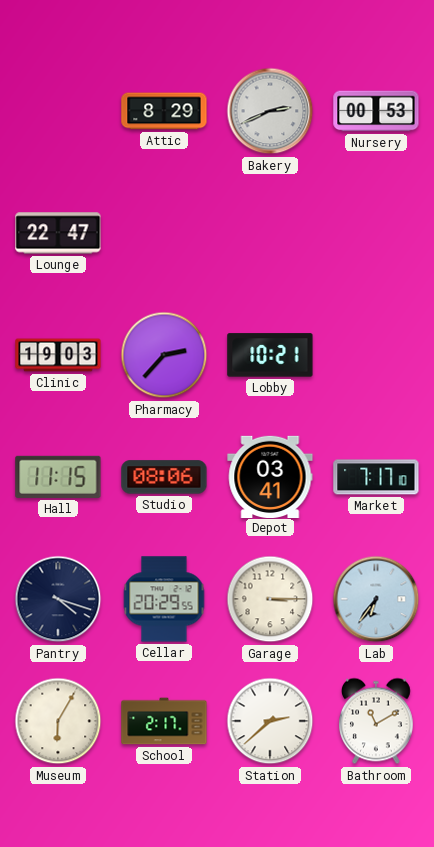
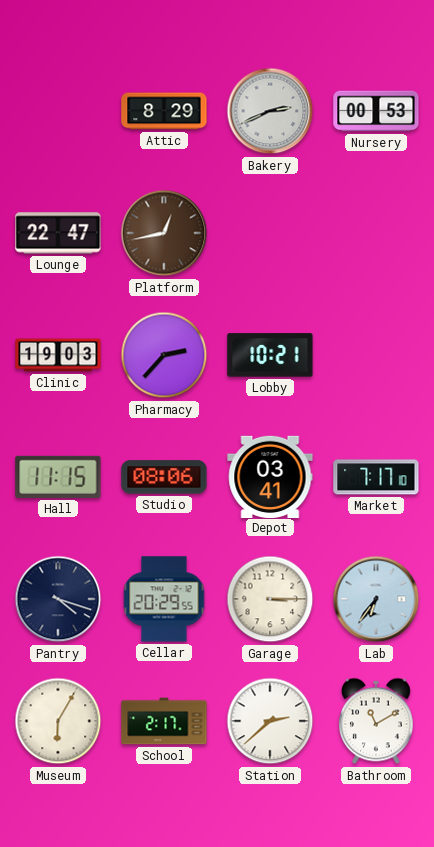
Platform: none -> 12:43
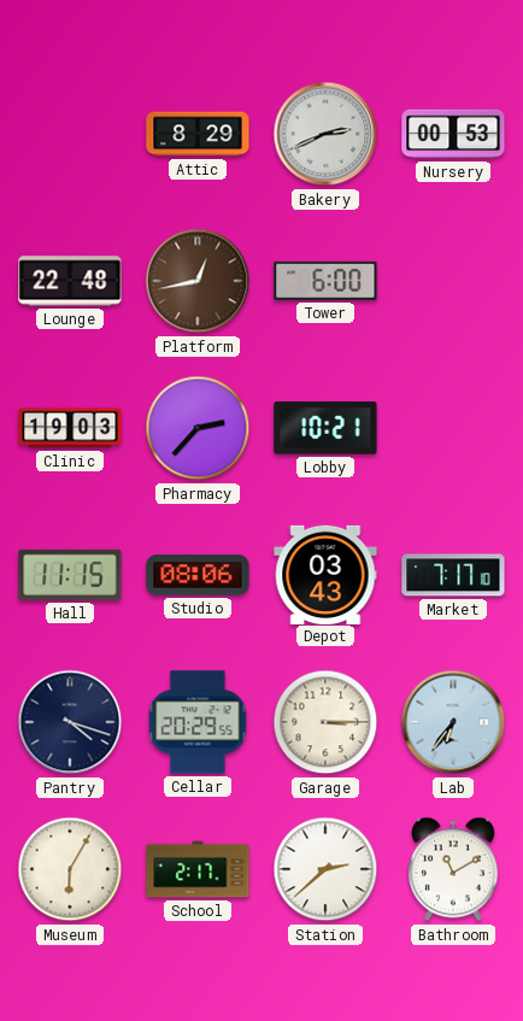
Lounge: 22:47 -> 22:48
Tower: none -> 6:00
Depot: 03:41 -> 03:43
